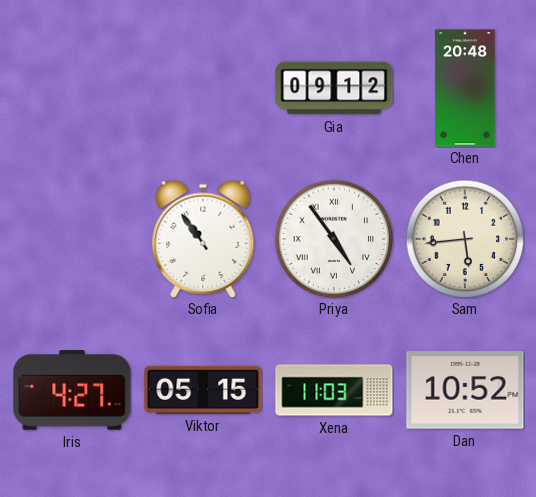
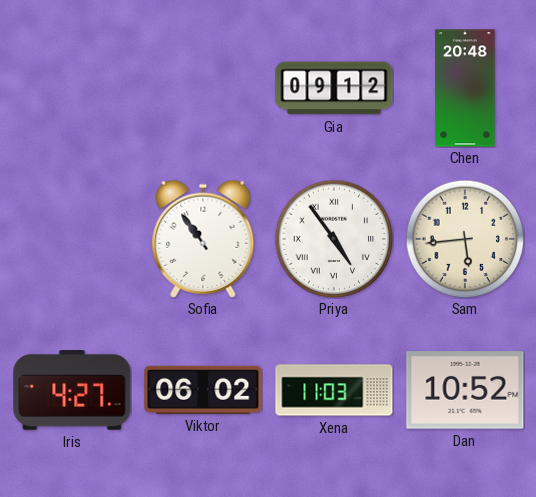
Viktor: 05:15 -> 06:02
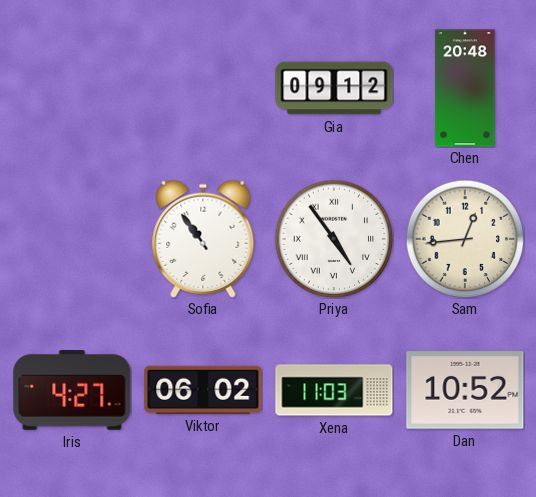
Sam: 5:44 -> 12:44
